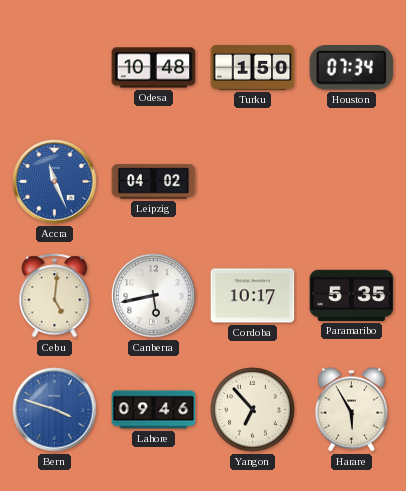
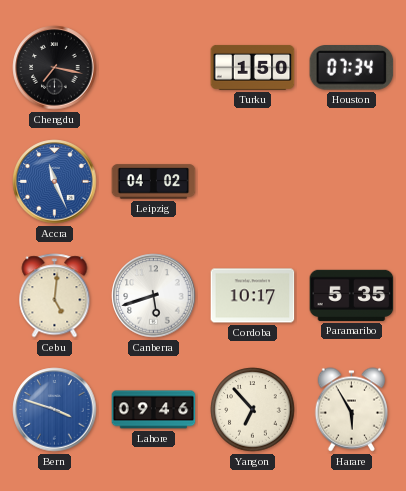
Chengdu: none -> 7:17
Odesa: 10:48 -> none
Canberra: 5:43 -> 5:42
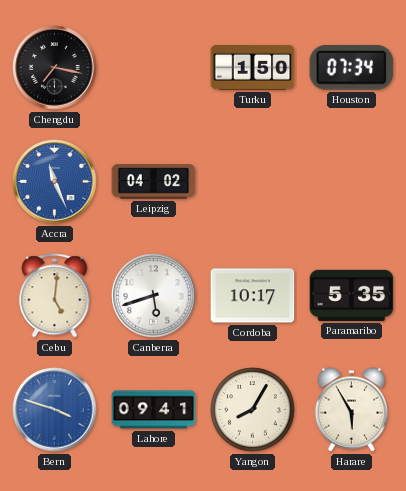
Lahore: 09:46 -> 09:41
Yangon: 6:53 -> 8:05
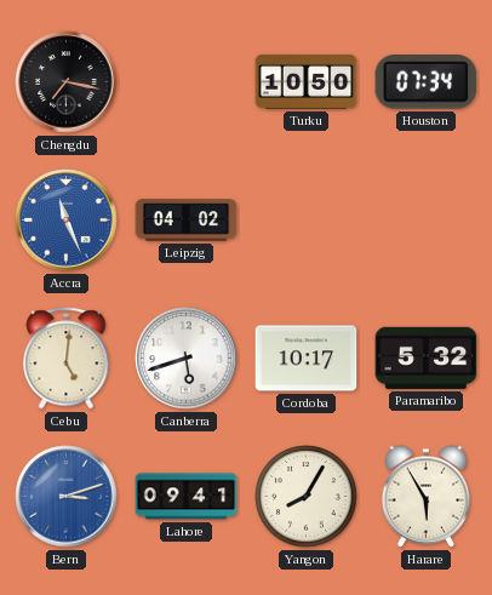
Turku: 1:50 -> 10:50
Paramaribo: 5:35 -> 5:32
Bern: 3:48 -> 3:12
